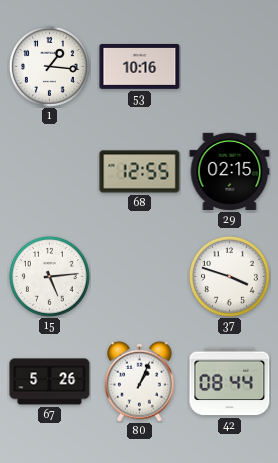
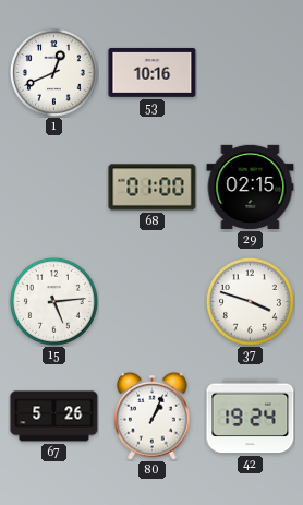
1: 1:16 -> 12:41
68: 12:55 -> 01:00
42: 08:44 -> 19:24
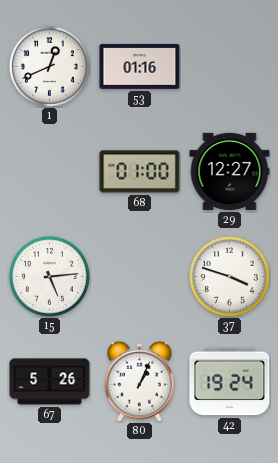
53: 10:16 -> 01:16
29: 02:15 -> 12:27
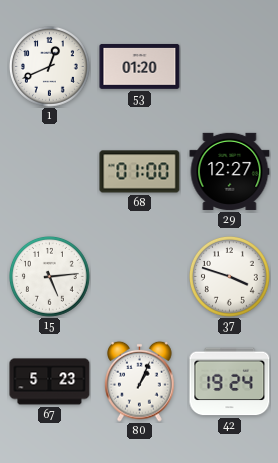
53: 01:16 -> 01:20
67: 5:26 -> 5:23
